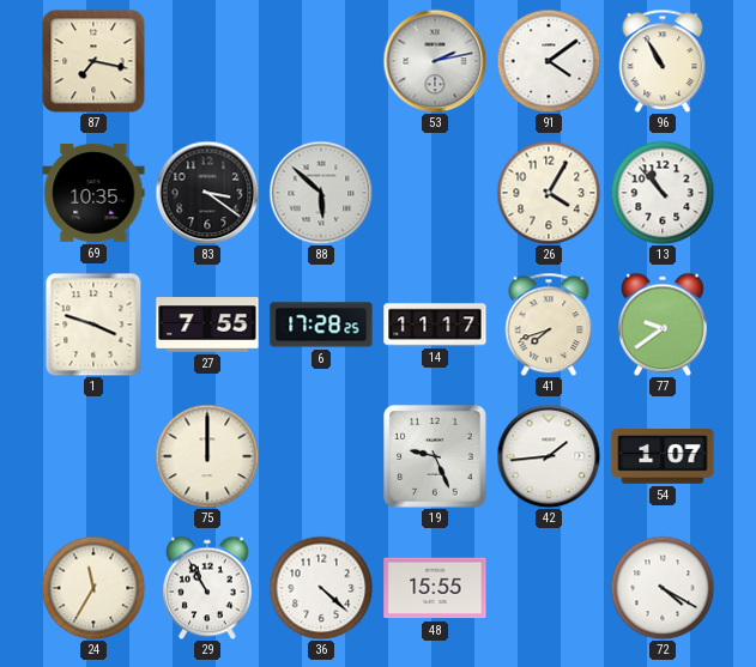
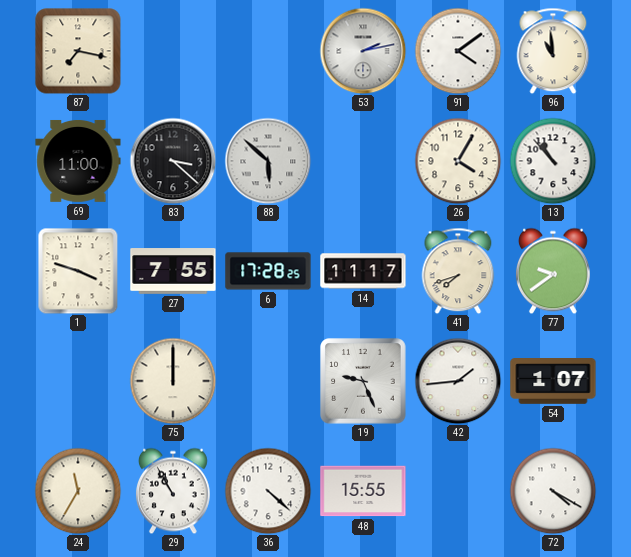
96: 10:55 -> 10:59
69: 10:35 -> 11:00
83: 3:21 -> 3:22
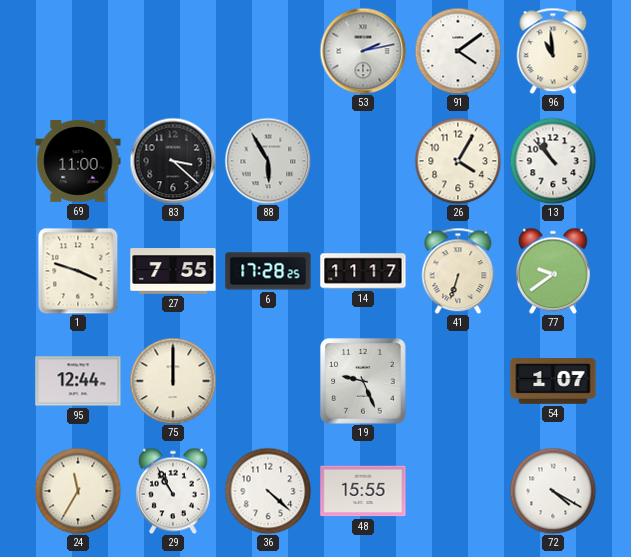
87: 7:17 -> none
88: 5:52 -> 5:55
41: 7:42 -> 6:33
95: none -> 12:44
42: 1:44 -> none
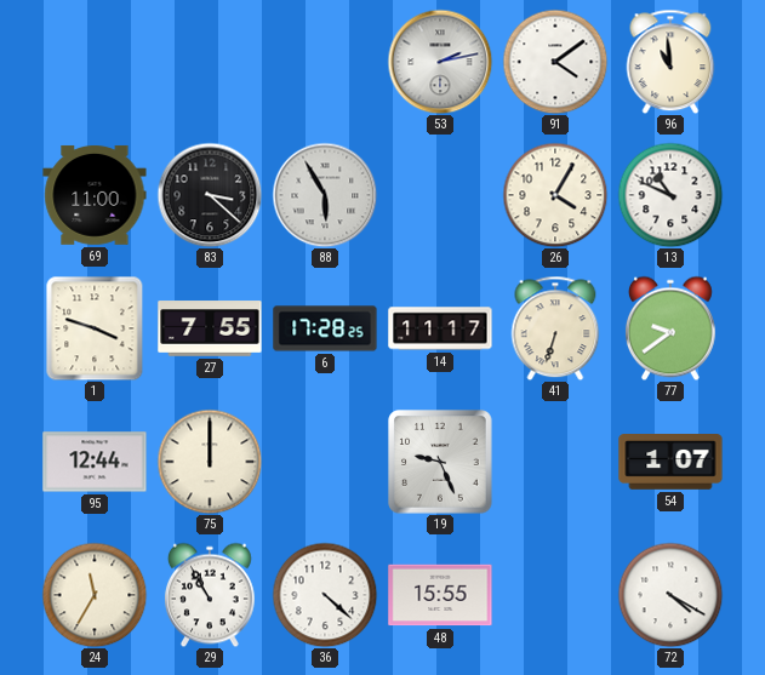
13: 10:53 -> 10:49
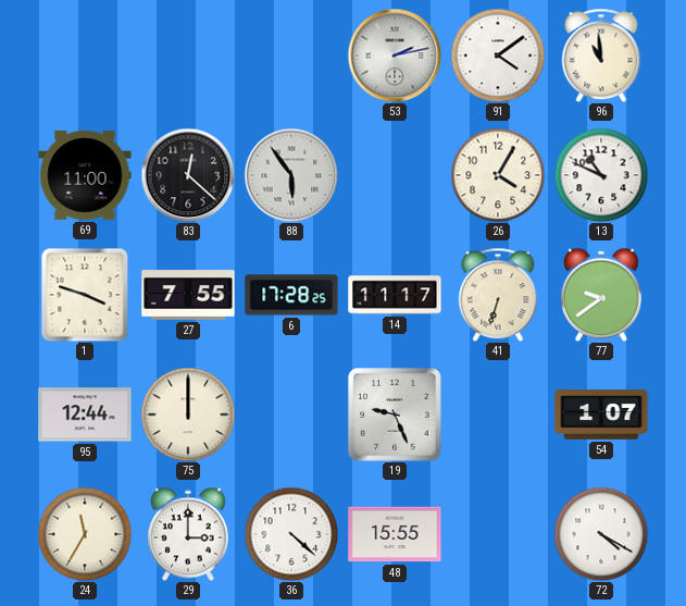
83: 3:22 -> 12:22
88: 5:55 -> 5:54
29: 10:55 -> 3:00
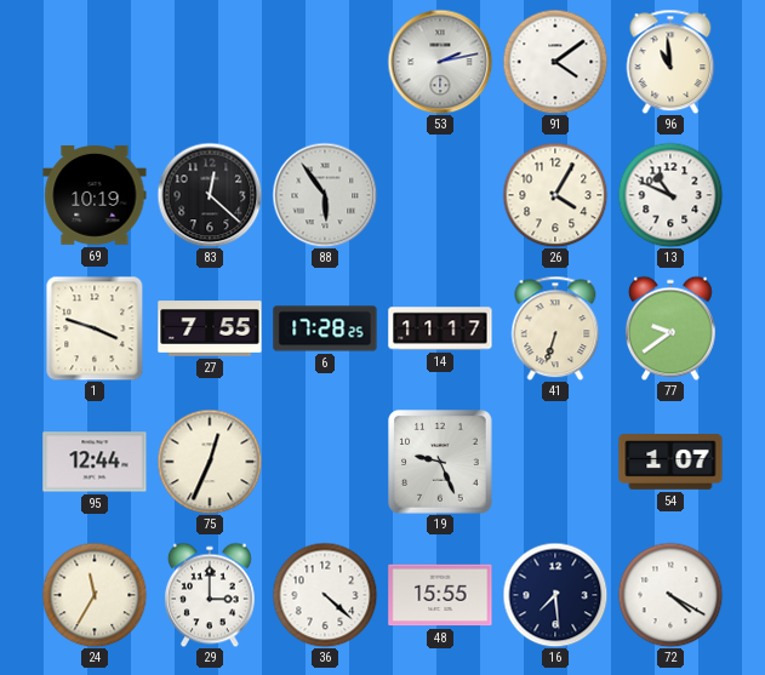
69: 11:00 -> 10:19
75: 12:00 -> 12:34
16: none -> 7:29
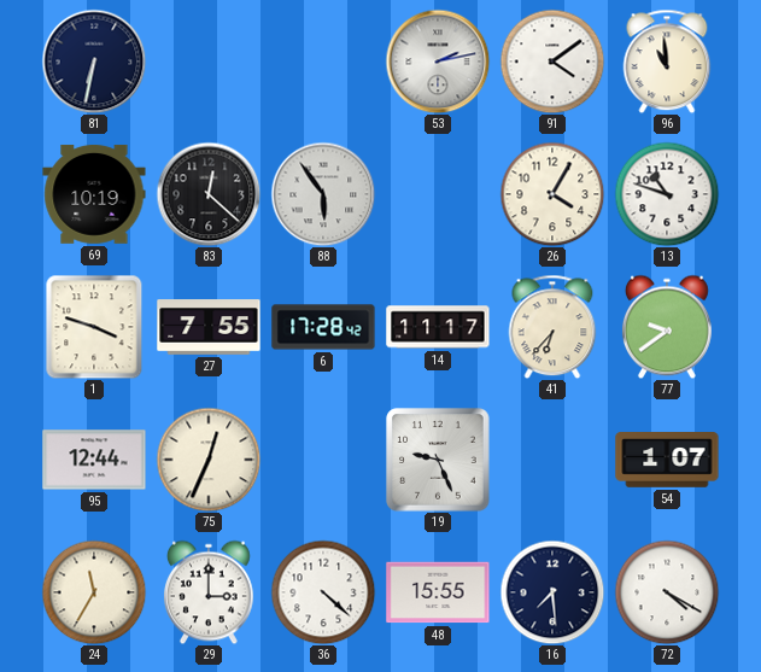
81: none -> 6:32
13: 10:49 -> 10:48
6: 17:28:25 -> 17:28:42
41: 6:33 -> 6:37
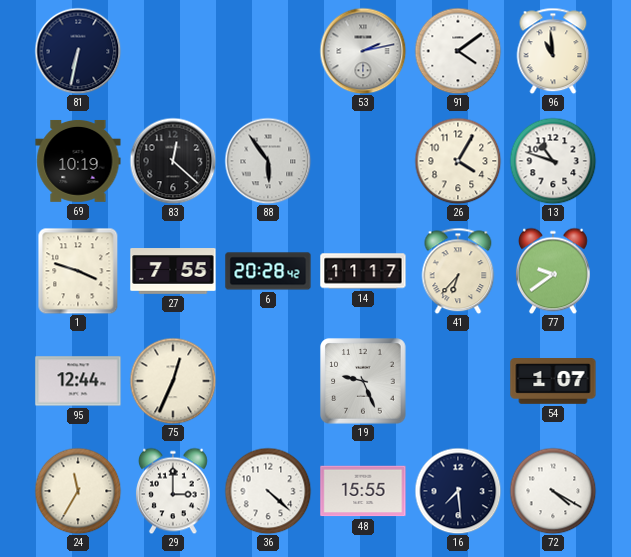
6: 17:28 -> 20:28
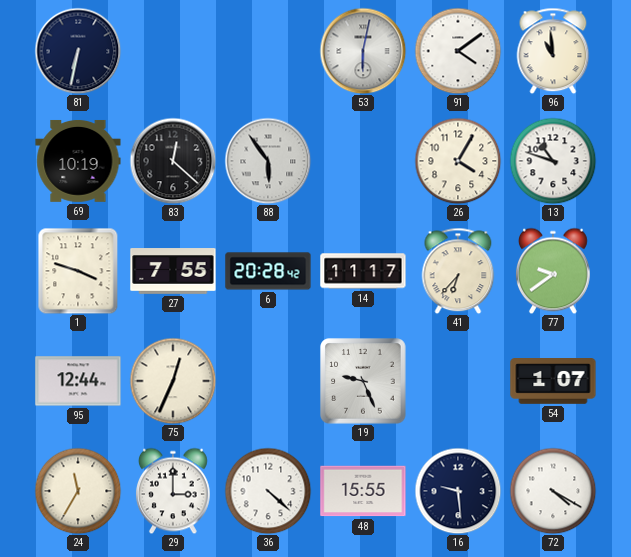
53: 2:13 -> 6:02
16: 7:29 -> 9:29
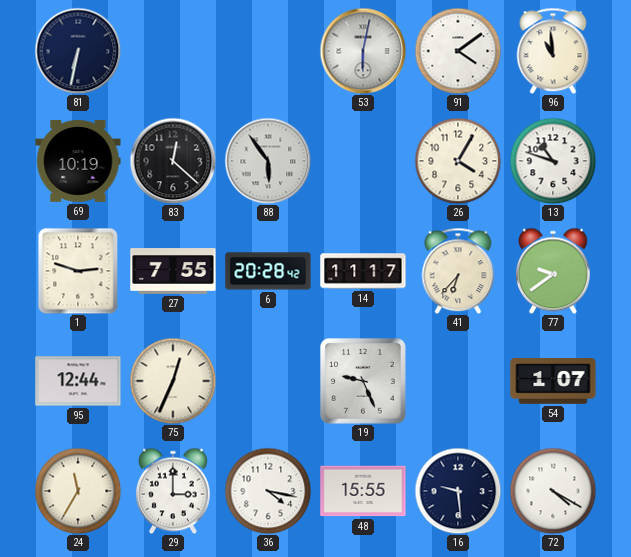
1: 3:48 -> 2:48
36: 4:22 -> 4:17
